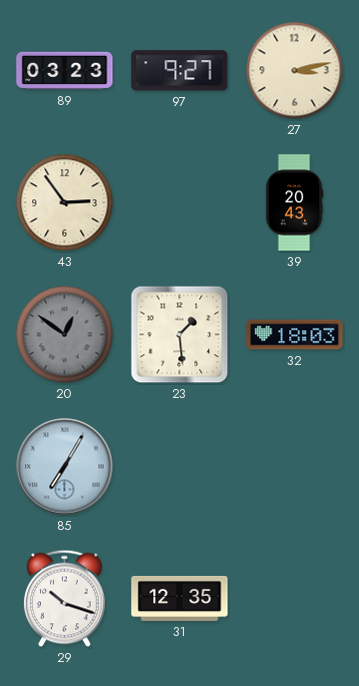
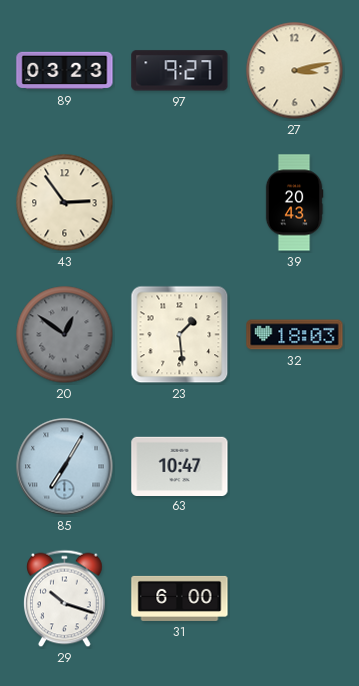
63: none -> 10:47
31: 12:35 -> 6:00
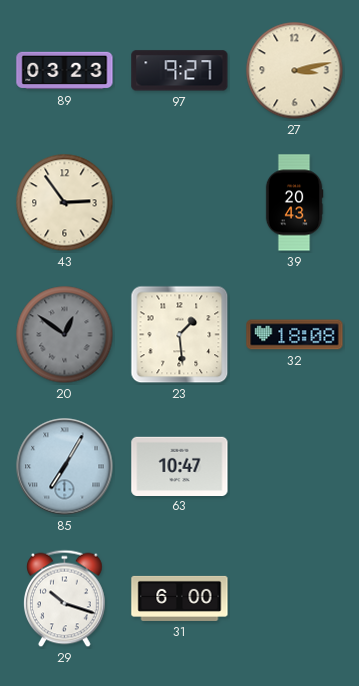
32: 18:03 -> 18:08
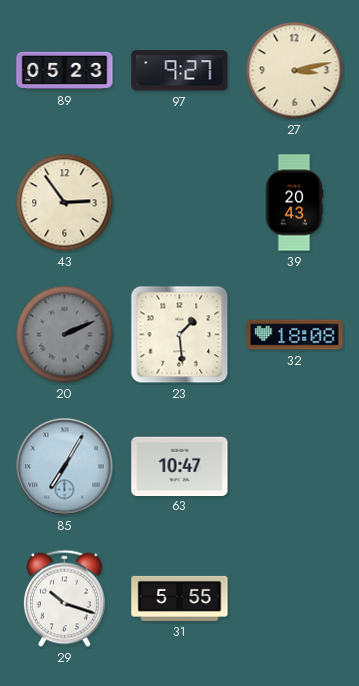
89: 03:23 -> 05:23
20: 12:51 -> 2:11
31: 6:00 -> 5:55
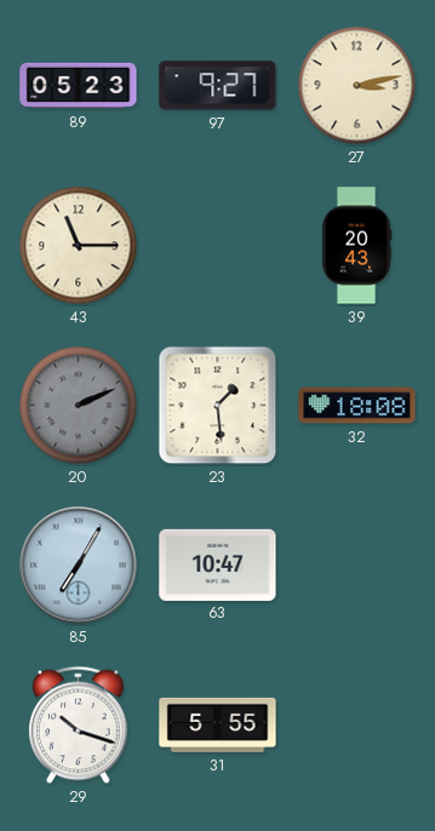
43: 2:54 -> 11:15
